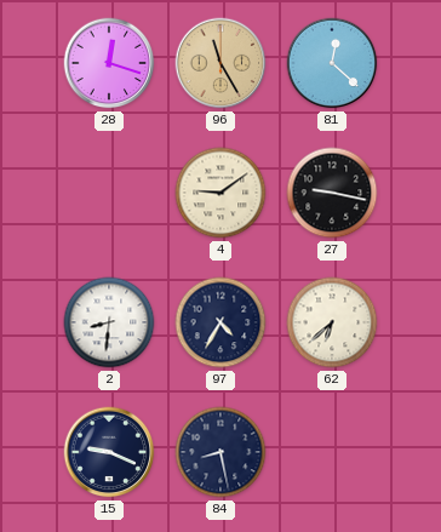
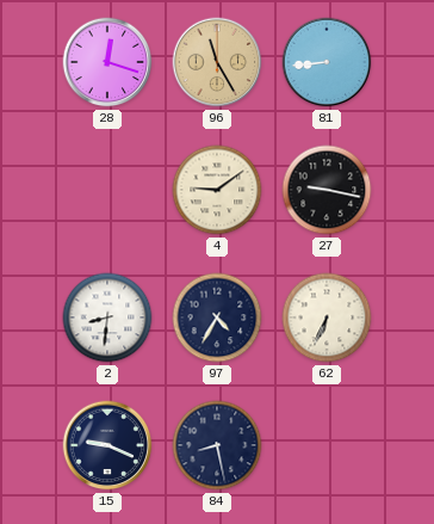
81: 12:22 -> 8:44
62: 6:38 -> 6:34
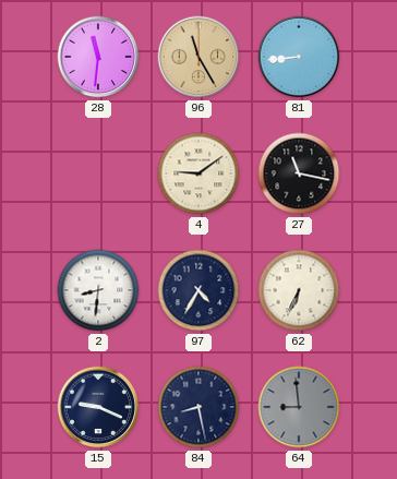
28: 12:18 -> 11:31
27: 9:17 -> 11:17
64: none -> 8:59
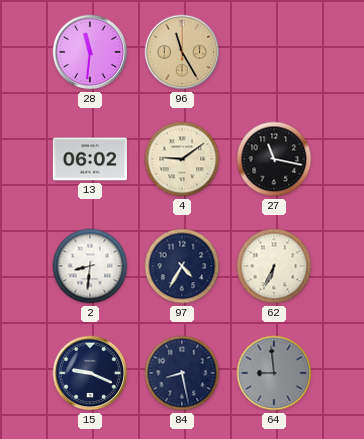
81: 8:44 -> none
13: none -> 06:02
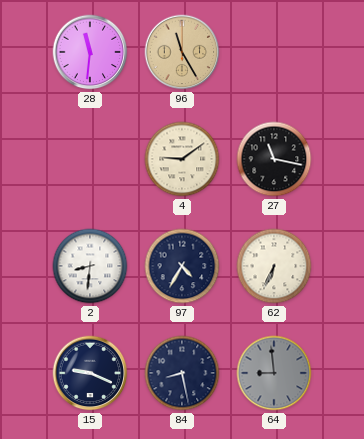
13: 06:02 -> none
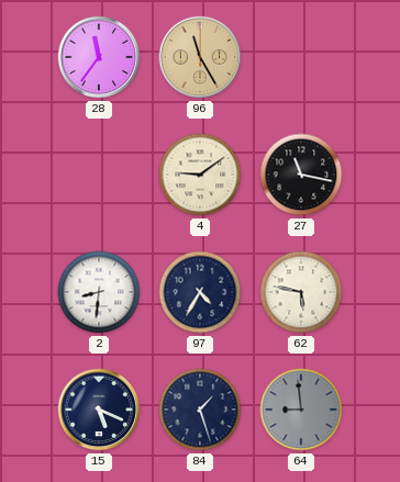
28: 11:31 -> 11:36
62: 6:34 -> 5:47
15: 9:19 -> 5:19
84: 8:28 -> 1:27
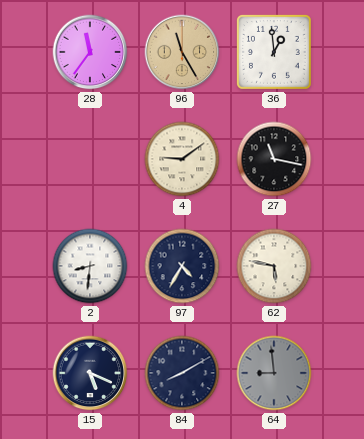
36: none -> 12:59
84: 1:27 -> 8:10
